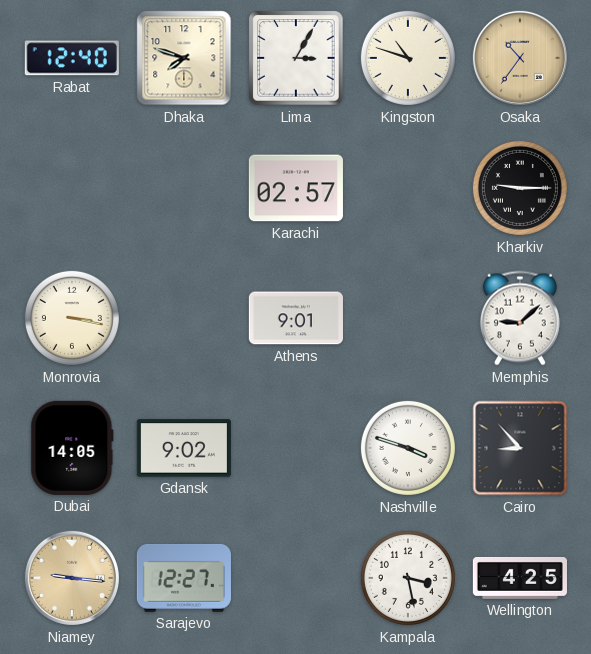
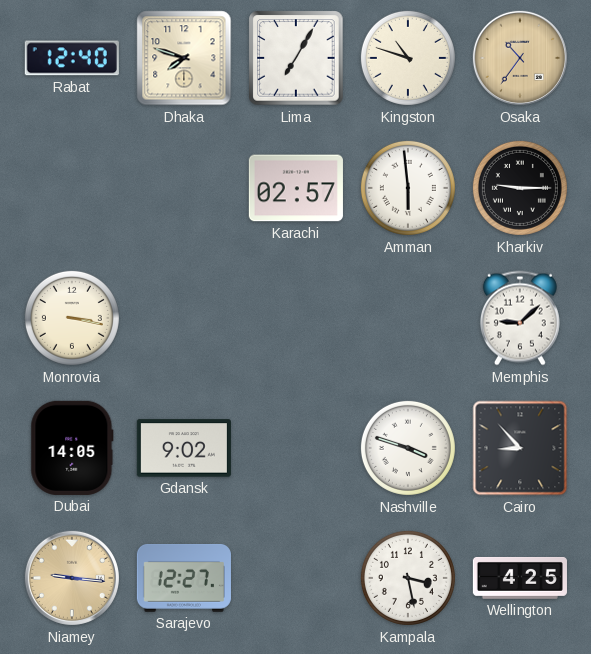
Lima: 3:05 -> 7:05
Amman: none -> 5:59
Athens: 9:01 -> none
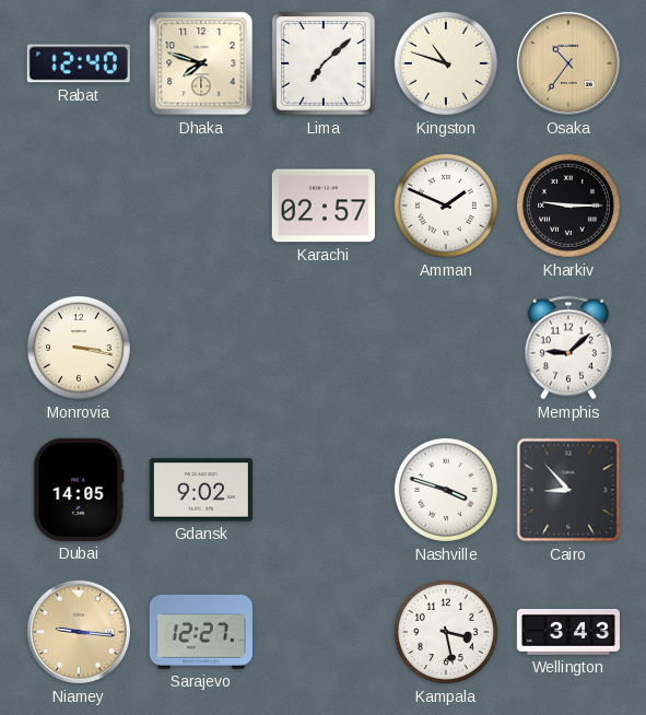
Lima: 7:05 -> 7:08
Amman: 5:59 -> 1:49
Wellington: 4:25 -> 3:43
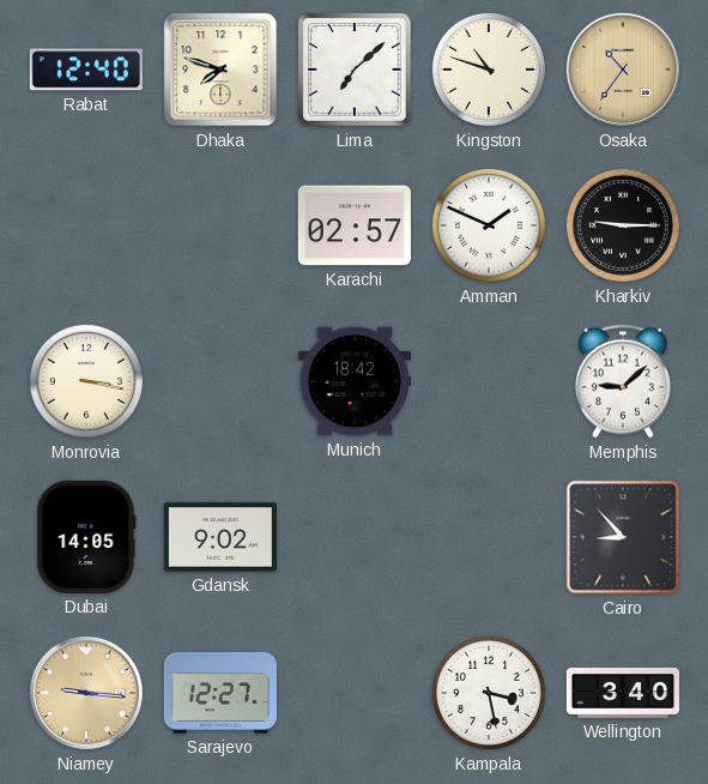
Munich: none -> 18:42
Nashville: 3:48 -> none
Wellington: 3:43 -> 3:40
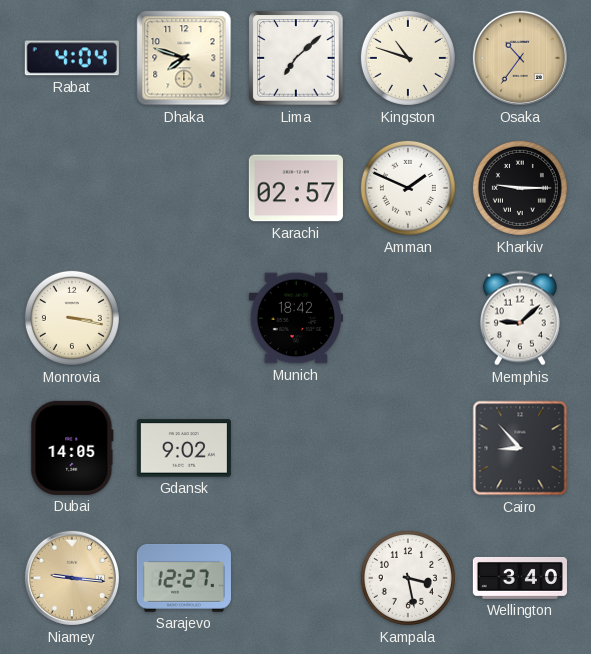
Rabat: 12:40 -> 4:04
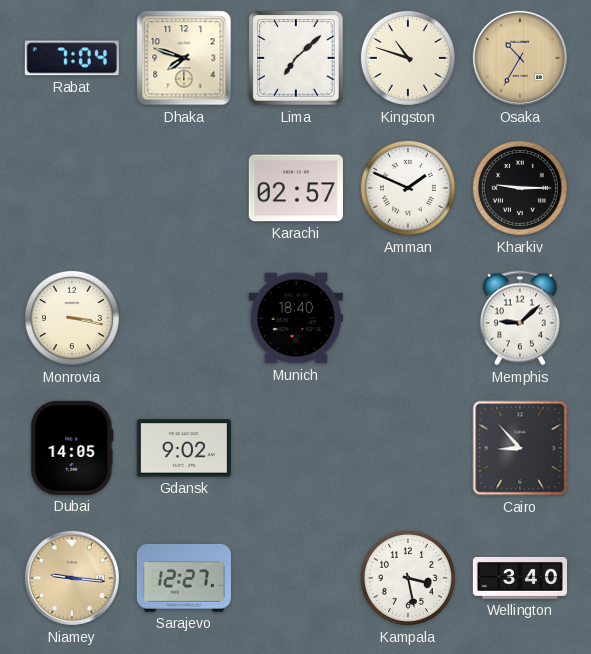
Rabat: 4:04 -> 7:04
Osaka: 10:36 -> 10:35
Munich: 18:42 -> 18:40
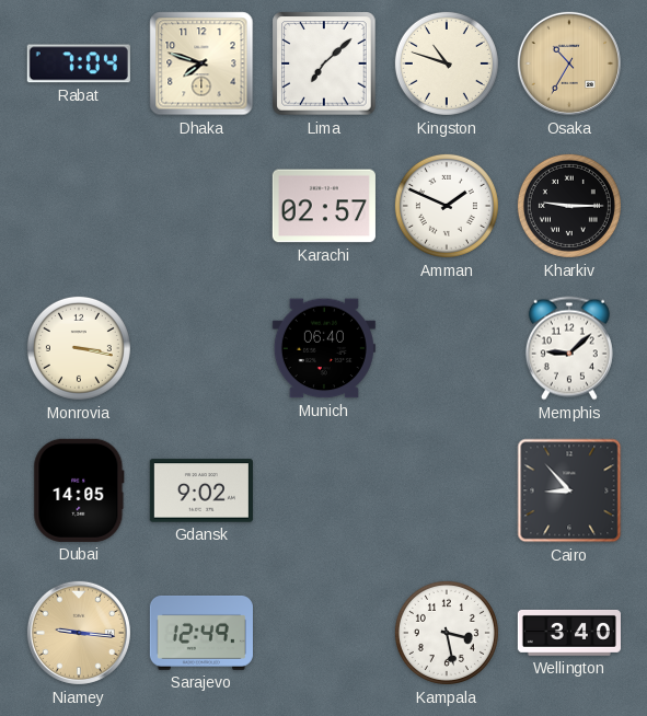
Munich: 18:40 -> 06:40
Sarajevo: 12:27 -> 12:49
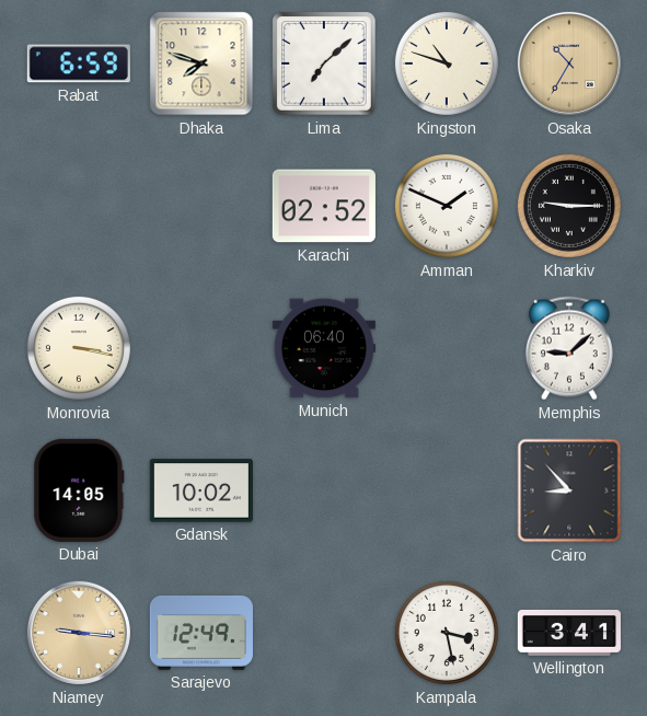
Rabat: 7:04 -> 6:59
Karachi: 02:57 -> 02:52
Gdansk: 9:02 -> 10:02
Wellington: 3:40 -> 3:41
